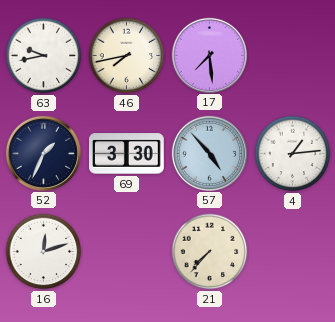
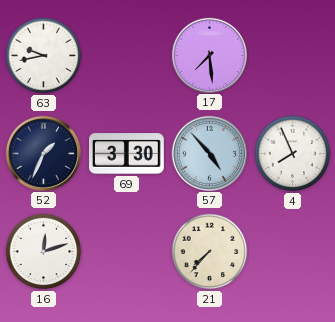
46: 7:43 -> none
4: 1:14 -> 7:56
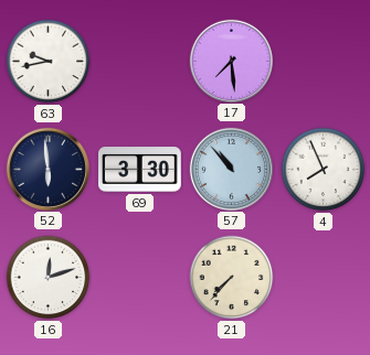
52: 1:34 -> 5:59
57: 4:53 -> 10:53
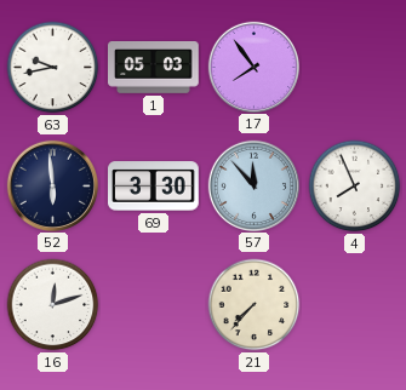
1: none -> 05:03
17: 7:29 -> 7:54
57: 10:53 -> 11:53
